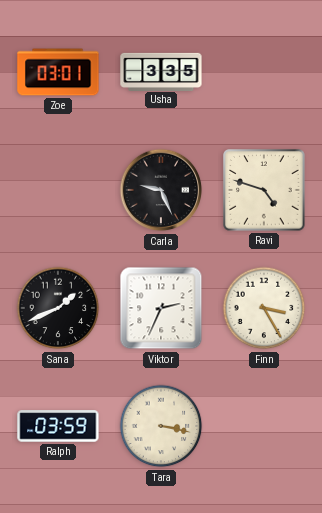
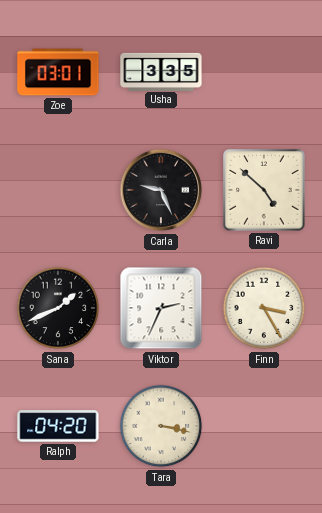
Ravi: 4:48 -> 4:52
Ralph: 03:59 -> 04:20
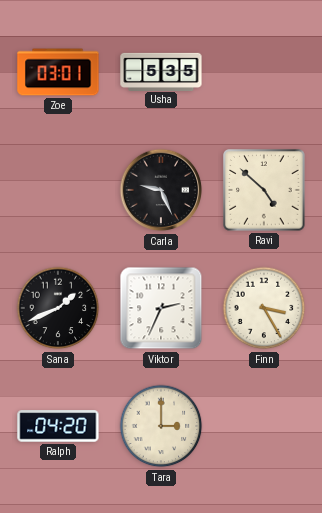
Usha: 3:35 -> 5:35
Tara: 3:17 -> 3:00
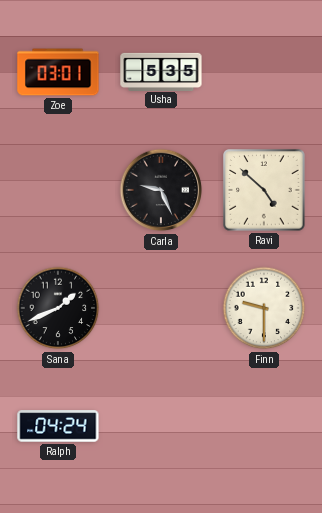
Viktor: 2:34 -> none
Finn: 3:25 -> 9:30
Ralph: 04:20 -> 04:24
Tara: 3:00 -> none
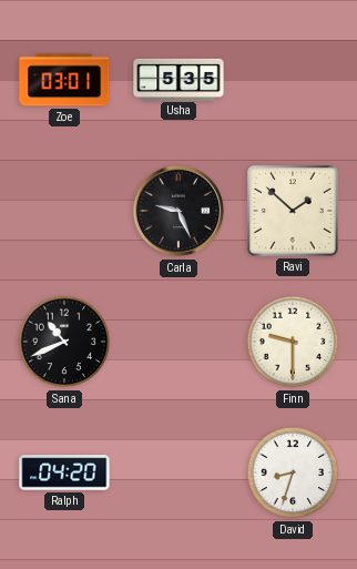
Ravi: 4:52 -> 1:52
Sana: 1:41 -> 10:41
Ralph: 04:24 -> 04:20
David: none -> 8:33
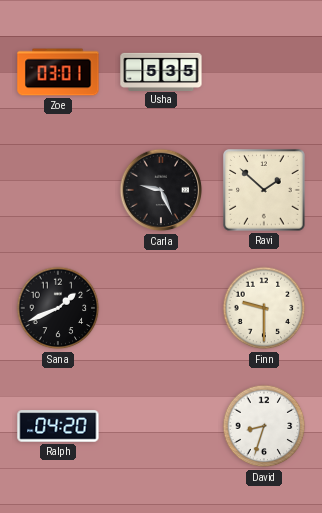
Sana: 10:41 -> 1:41
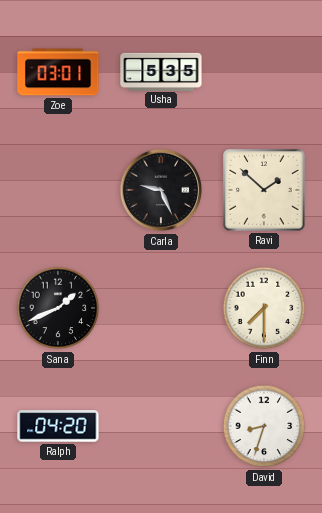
Finn: 9:30 -> 7:30
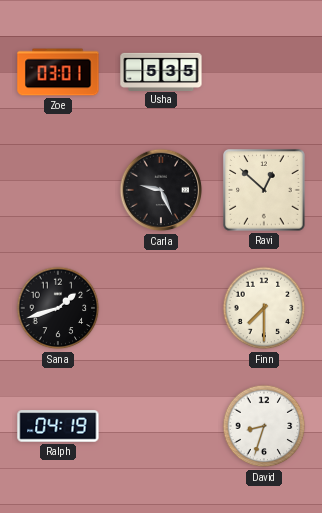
Ravi: 1:52 -> 12:52
Sana: 1:41 -> 1:42
Ralph: 04:20 -> 04:19
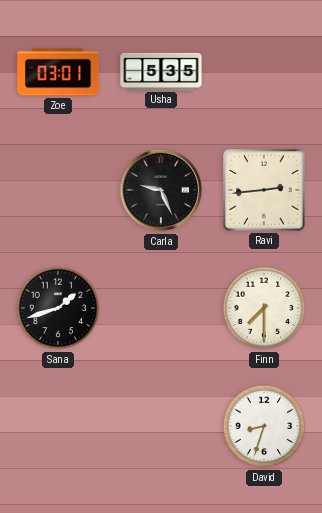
Ravi: 12:52 -> 2:44
Ralph: 04:19 -> none
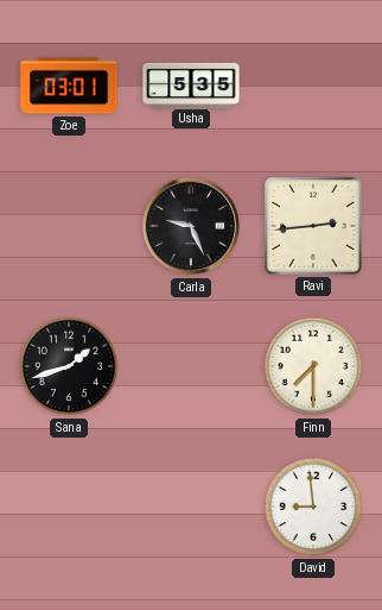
David: 8:33 -> 8:59
